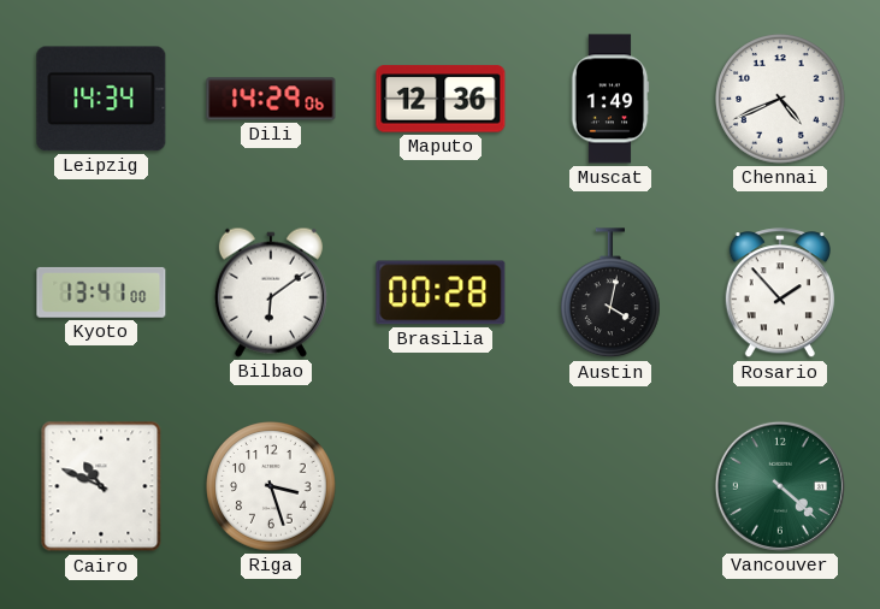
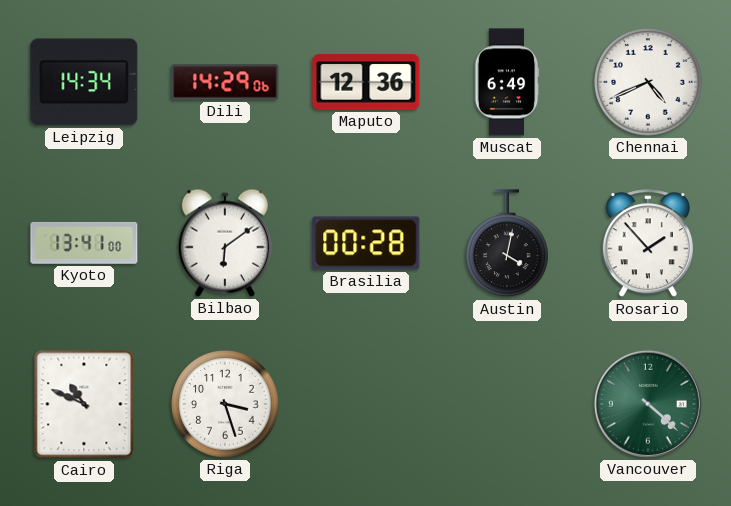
Muscat: 1:49 -> 6:49
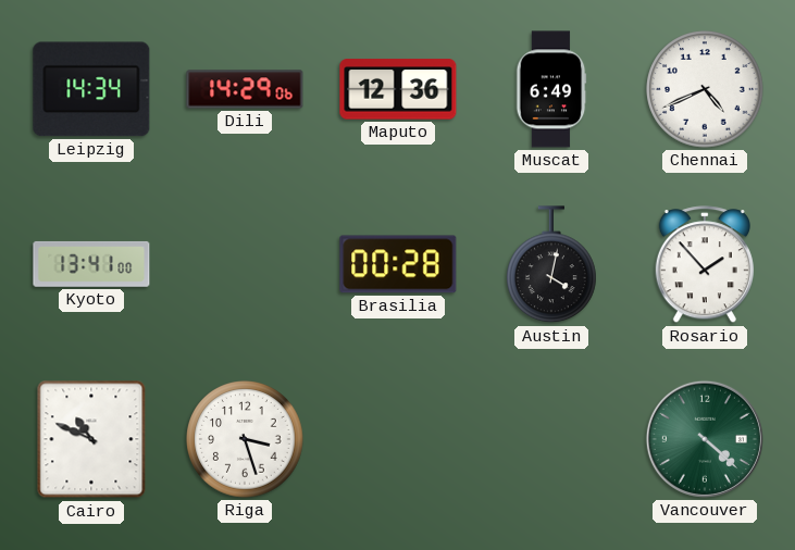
Bilbao: 6:09 -> none
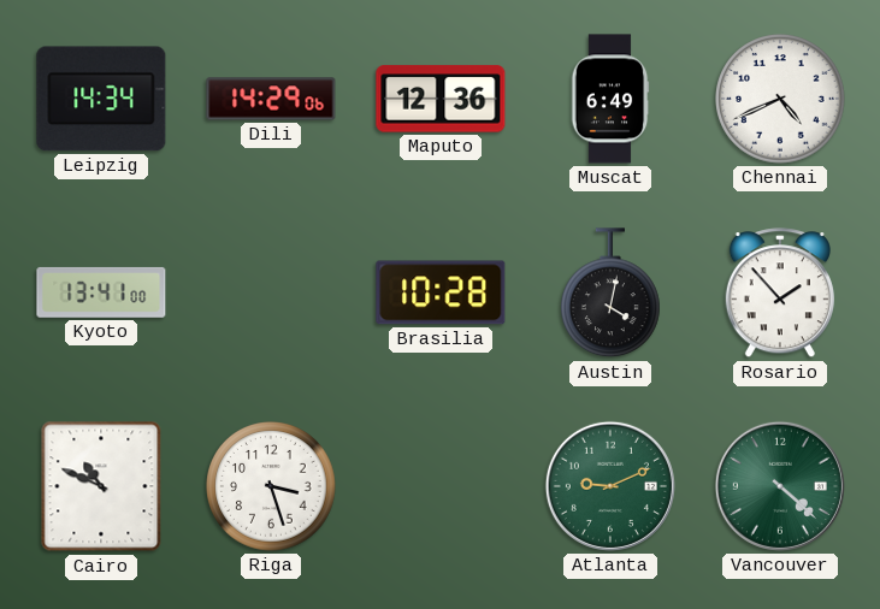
Brasilia: 00:28 -> 10:28
Atlanta: none -> 9:11
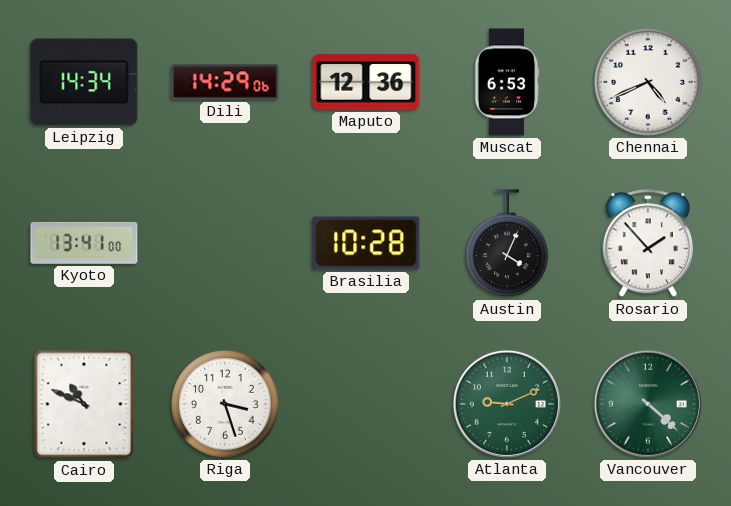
Muscat: 6:49 -> 6:53
Austin: 4:02 -> 4:04
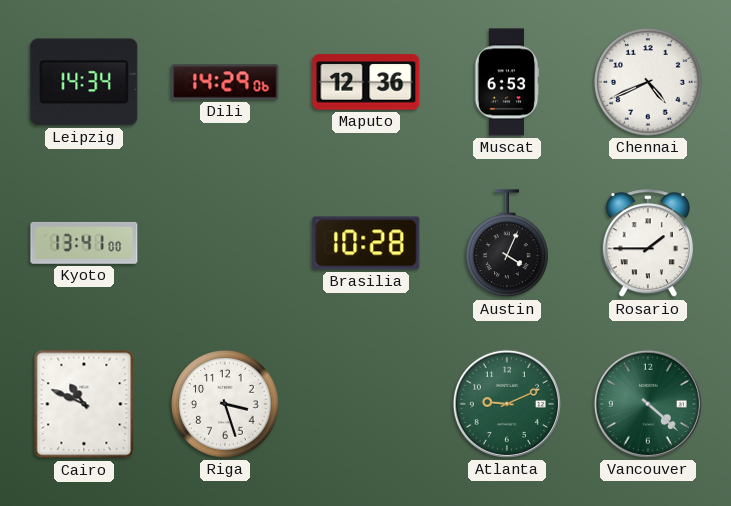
Rosario: 1:53 -> 1:45
